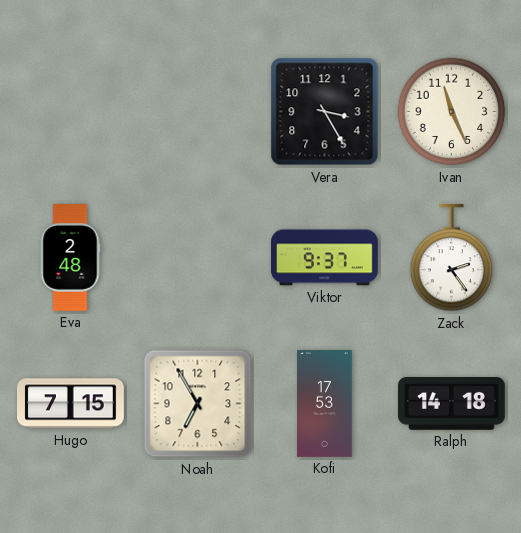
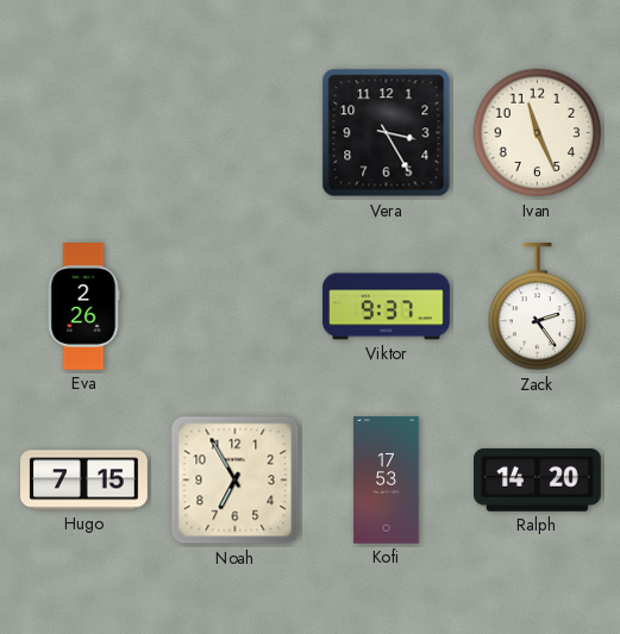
Eva: 2:48 -> 2:26
Ralph: 14:18 -> 14:20
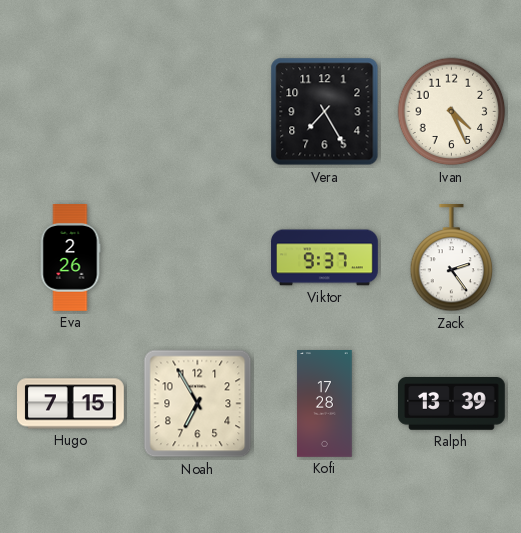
Vera: 3:25 -> 7:25
Ivan: 11:26 -> 4:26
Kofi: 17:53 -> 17:28
Ralph: 14:20 -> 13:39
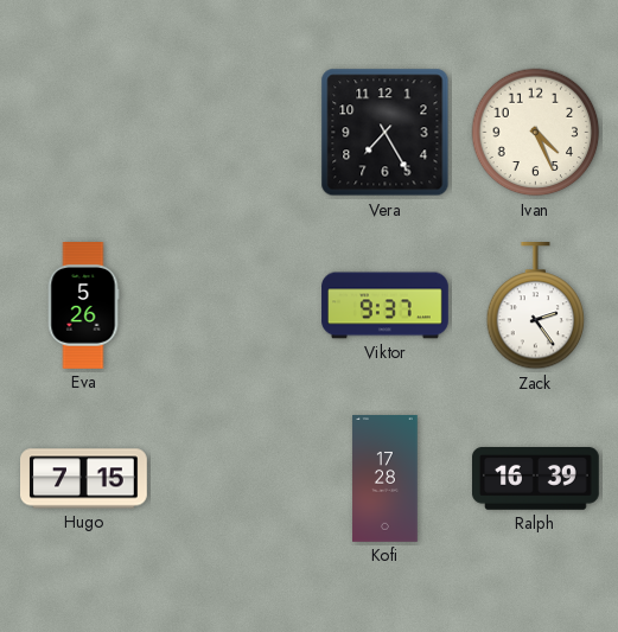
Eva: 2:26 -> 5:26
Noah: 6:55 -> none
Ralph: 13:39 -> 16:39
